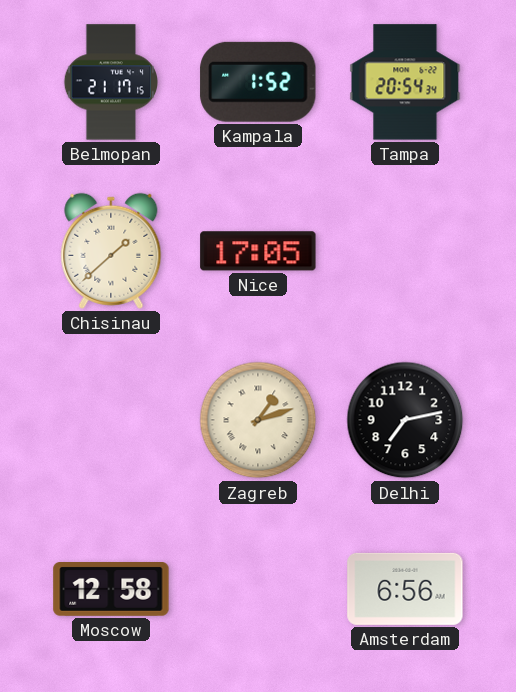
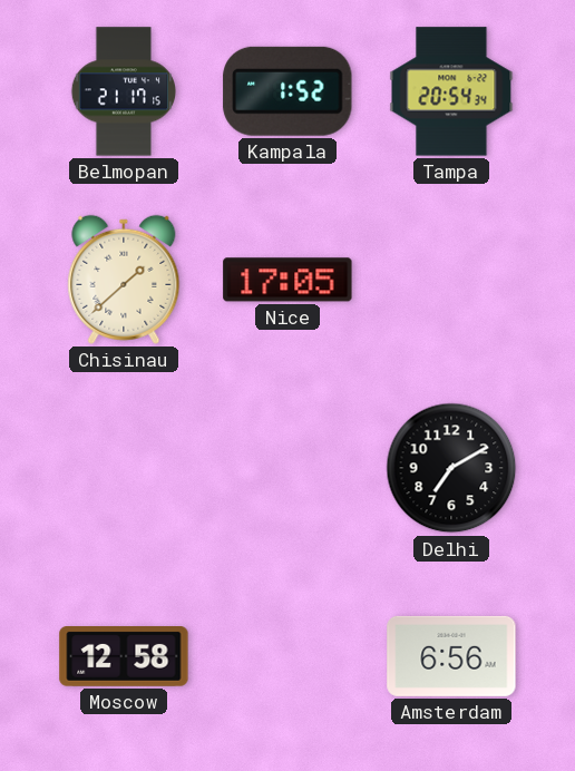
Zagreb: 1:12 -> none
Delhi: 7:13 -> 7:10
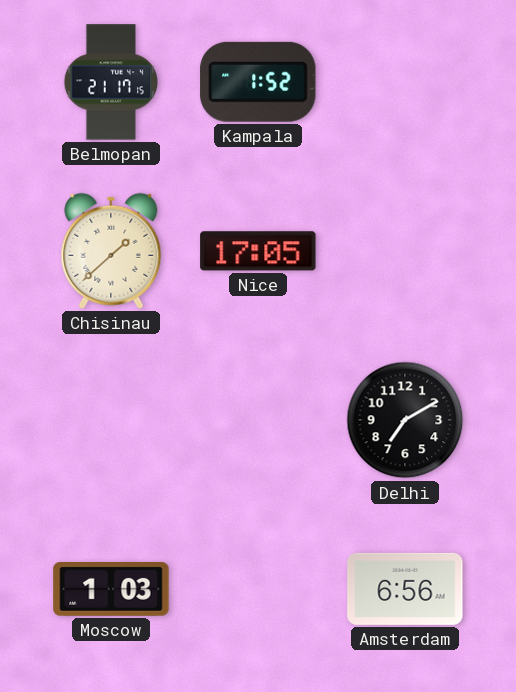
Tampa: 20:54 -> none
Moscow: 12:58 -> 1:03
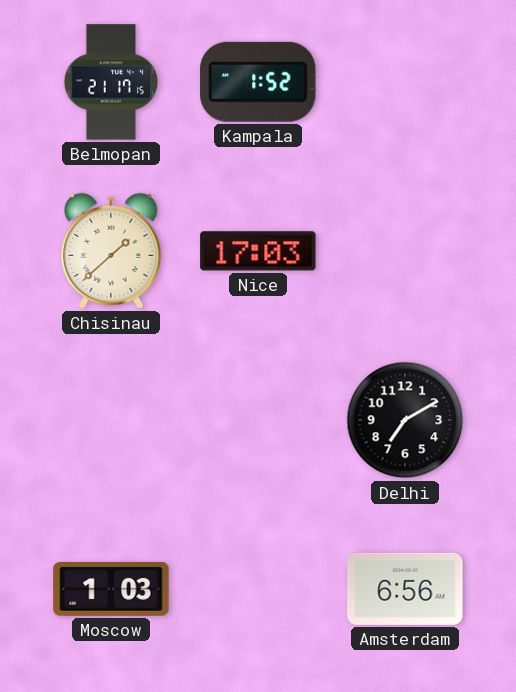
Nice: 17:05 -> 17:03
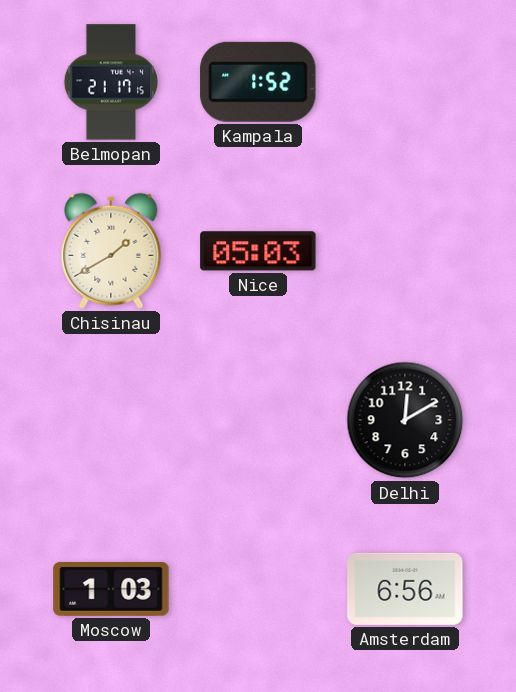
Chisinau: 1:38 -> 1:40
Nice: 17:03 -> 05:03
Delhi: 7:10 -> 12:10
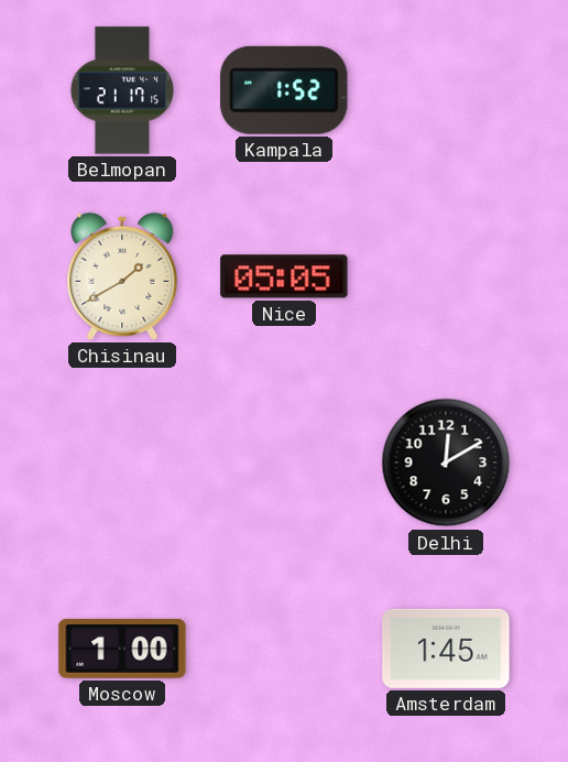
Nice: 05:03 -> 05:05
Moscow: 1:03 -> 1:00
Amsterdam: 6:56 -> 1:45
